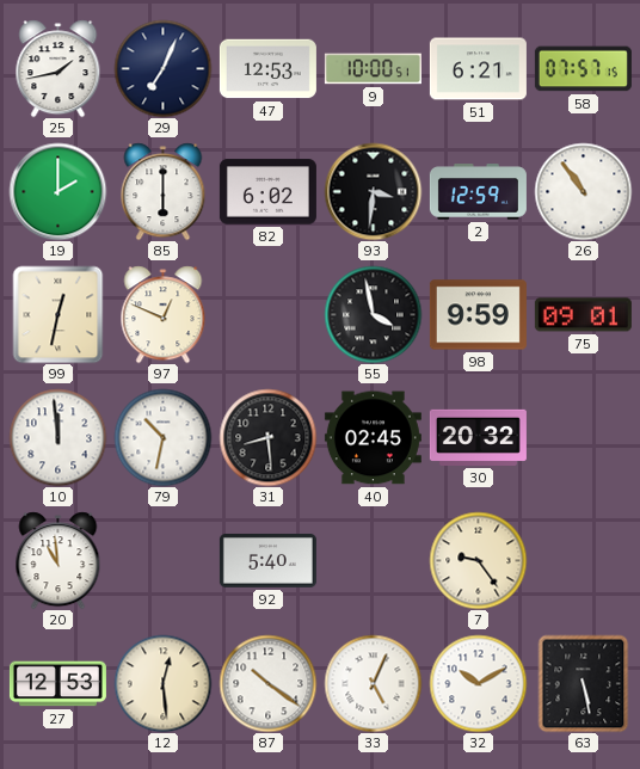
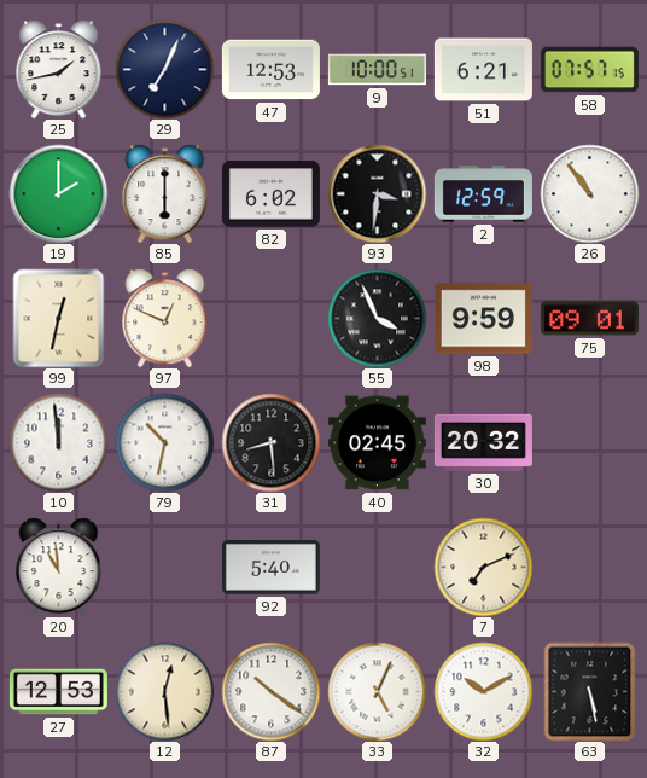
55: 3:58 -> 3:56
7: 9:24 -> 7:11
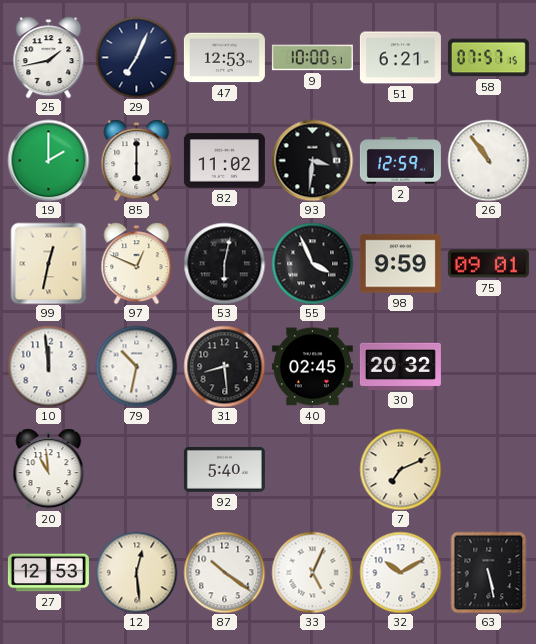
82: 6:02 -> 11:02
53: none -> 6:02
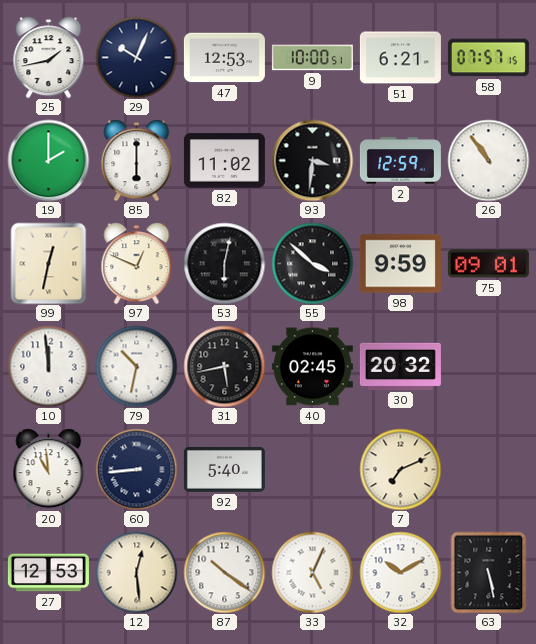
29: 7:04 -> 10:04
55: 3:56 -> 3:52
31: 8:29 -> 5:43
60: none -> 8:44
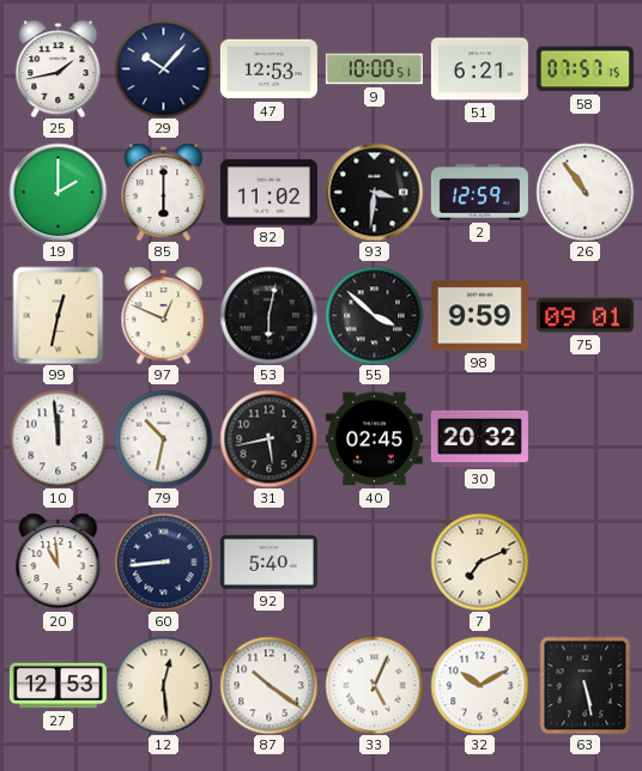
29: 10:04 -> 10:07
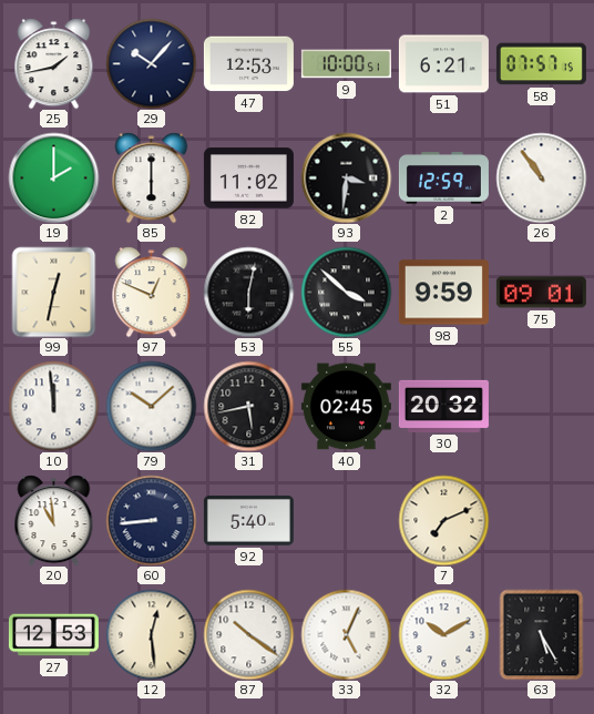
79: 10:32 -> 10:08
63: 5:28 -> 5:25
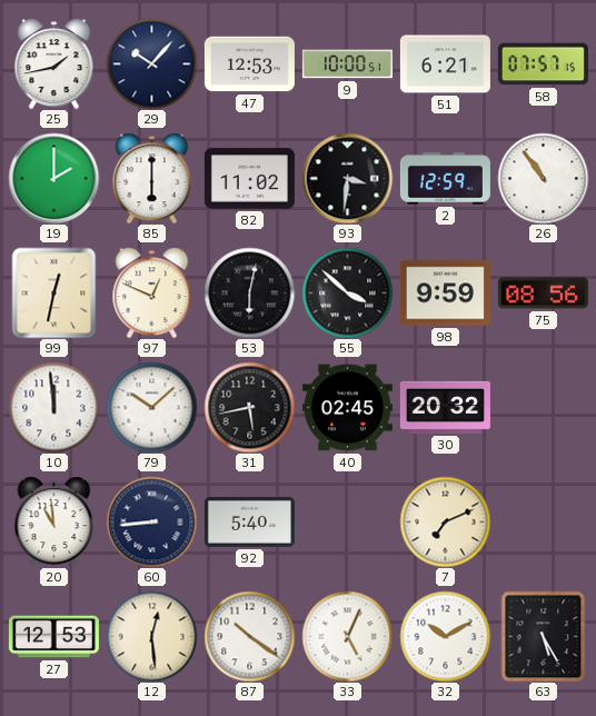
75: 09:01 -> 08:56
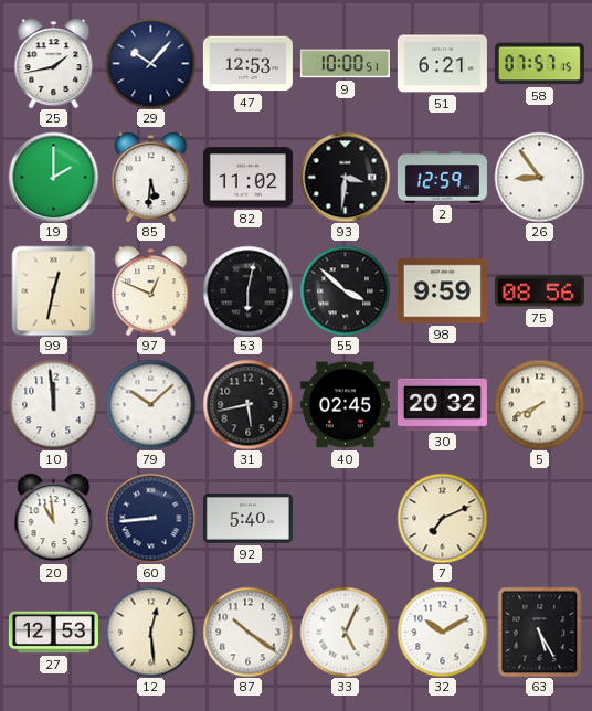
85: 6:00 -> 5:31
26: 10:54 -> 8:54
5: none -> 7:41
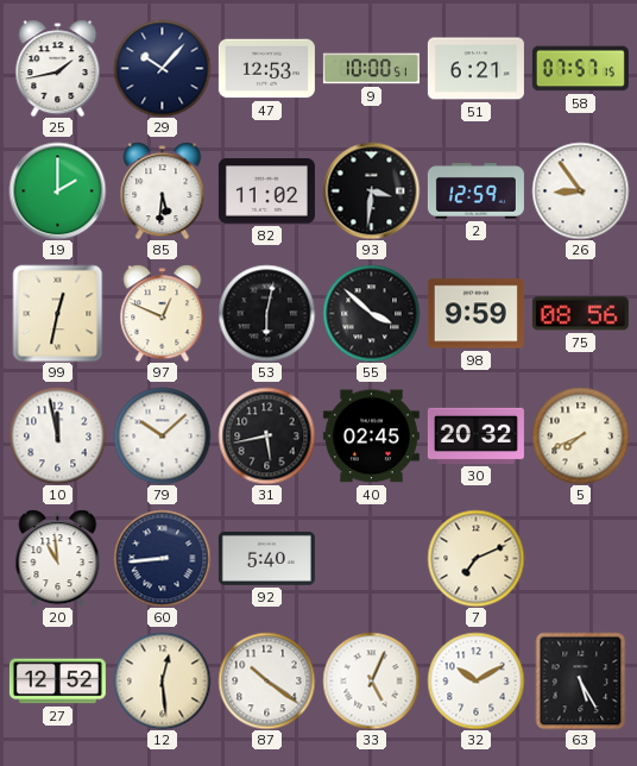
10: 11:59 -> 11:58
27: 12:53 -> 12:52
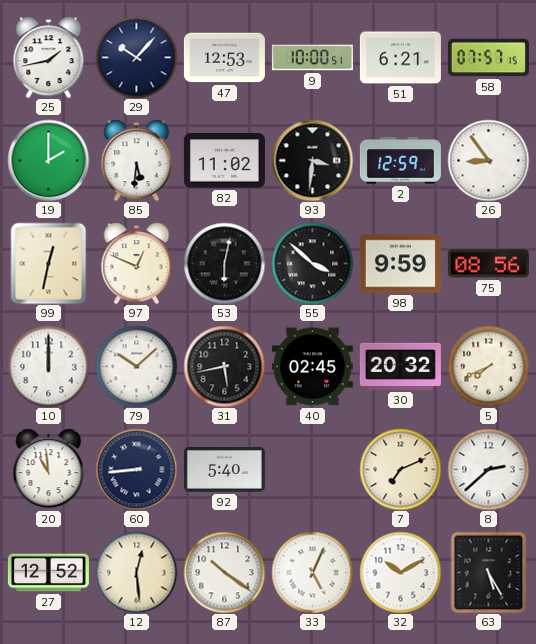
10: 11:58 -> 12:00
8: none -> 2:38
